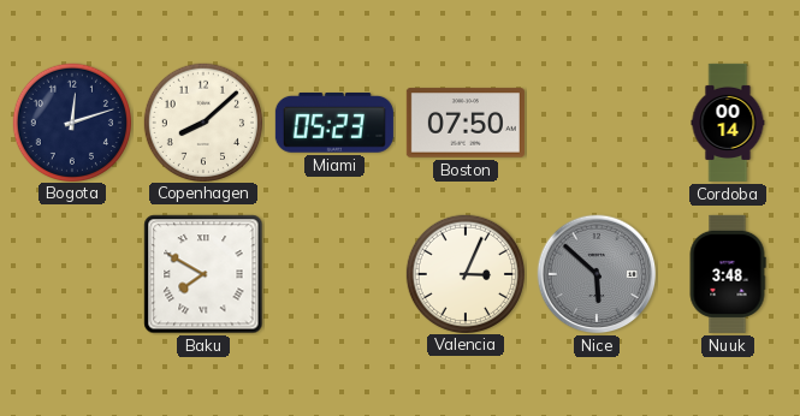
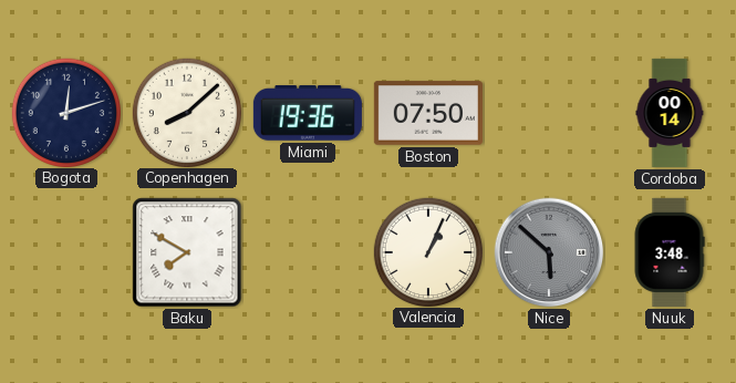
Miami: 05:23 -> 19:36
Valencia: 3:04 -> 1:04
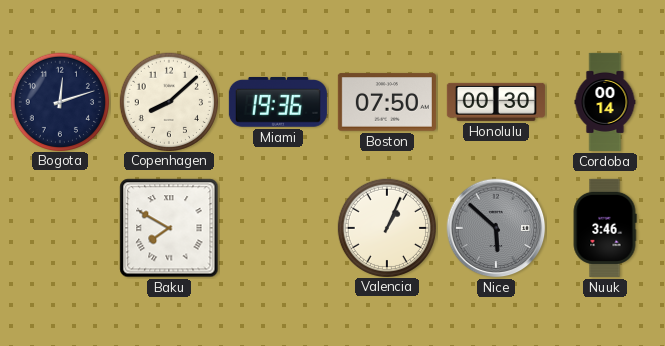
Honolulu: none -> 00:30
Nuuk: 3:48 -> 3:46
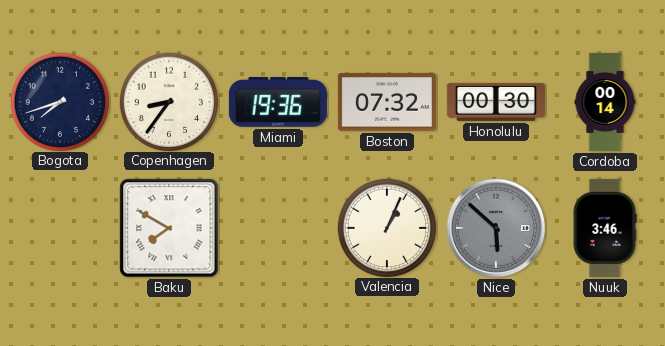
Bogota: 12:12 -> 7:42
Copenhagen: 8:08 -> 8:36
Boston: 07:50 -> 07:32
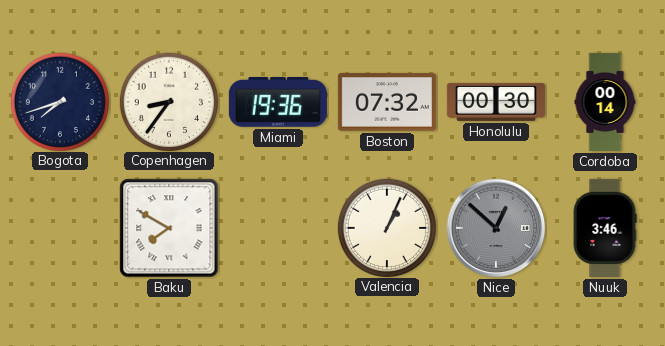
Nice: 5:52 -> 12:52
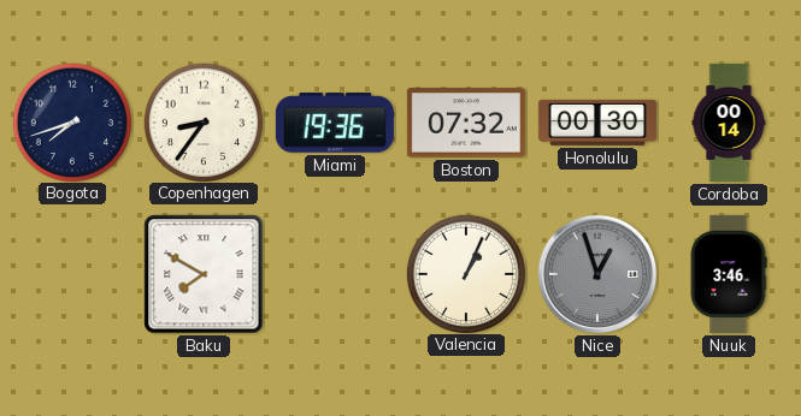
Nice: 12:52 -> 12:57
